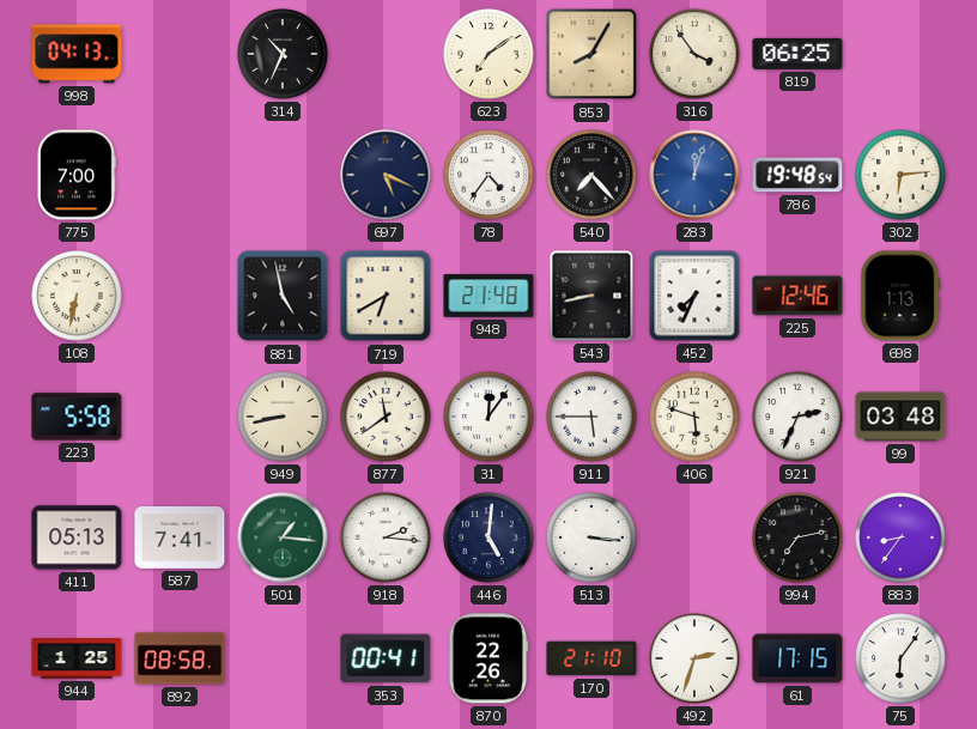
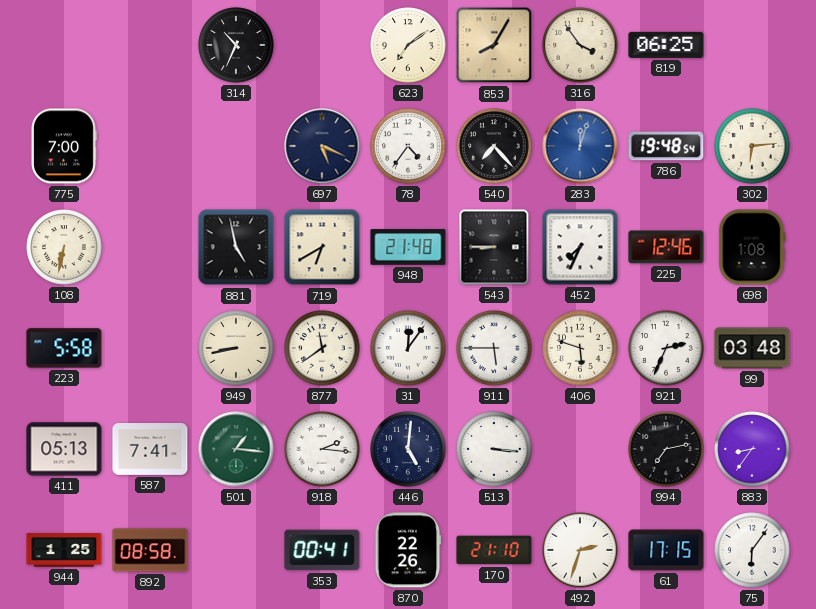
998: 04:13 -> none
543: 8:43 -> 8:45
698: 1:13 -> 1:08
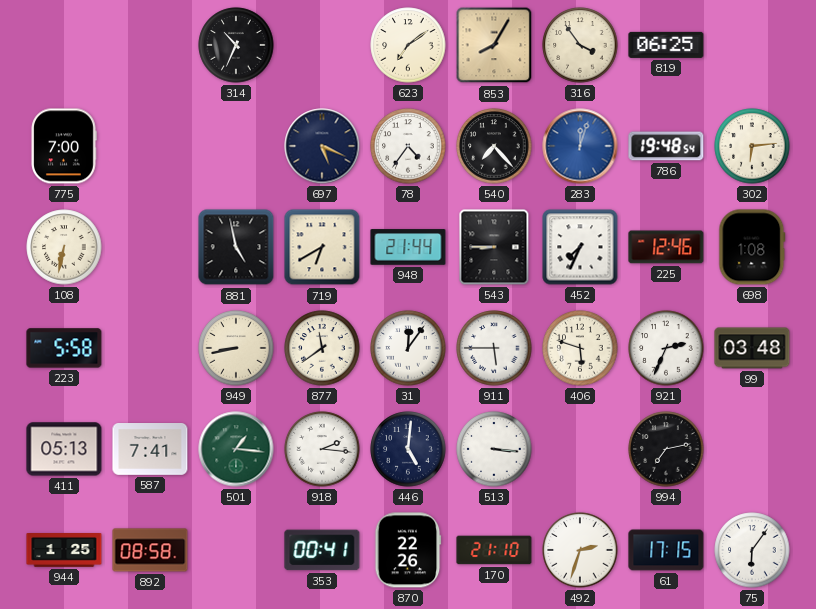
948: 21:48 -> 21:44
883: 8:36 -> none
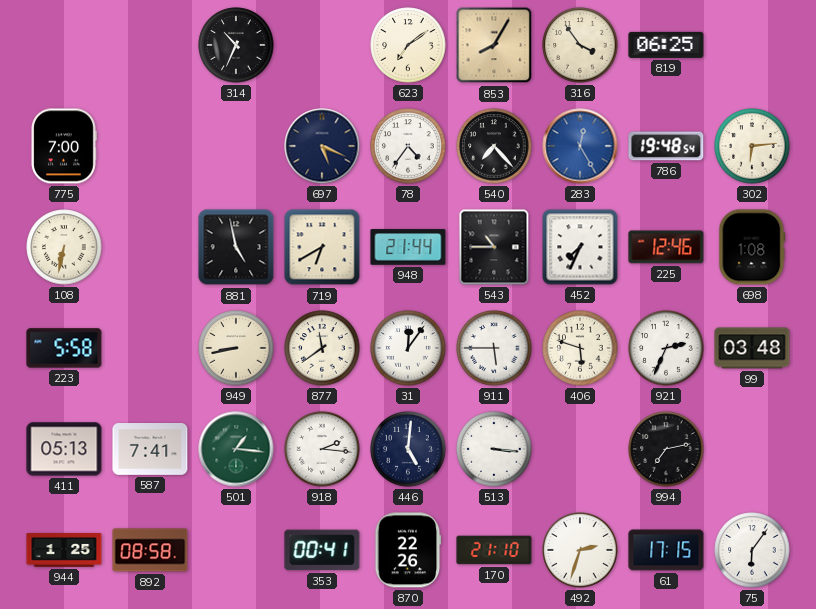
283: 12:03 -> 12:25
543: 8:45 -> 10:45
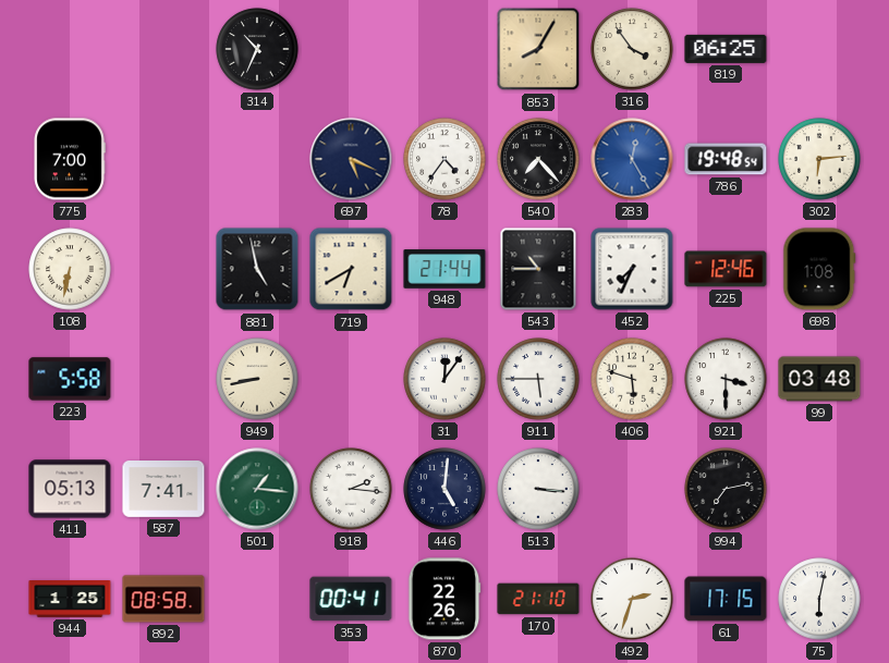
623: 7:09 -> none
877: 11:39 -> none
921: 2:34 -> 3:30
75: 6:06 -> 6:02
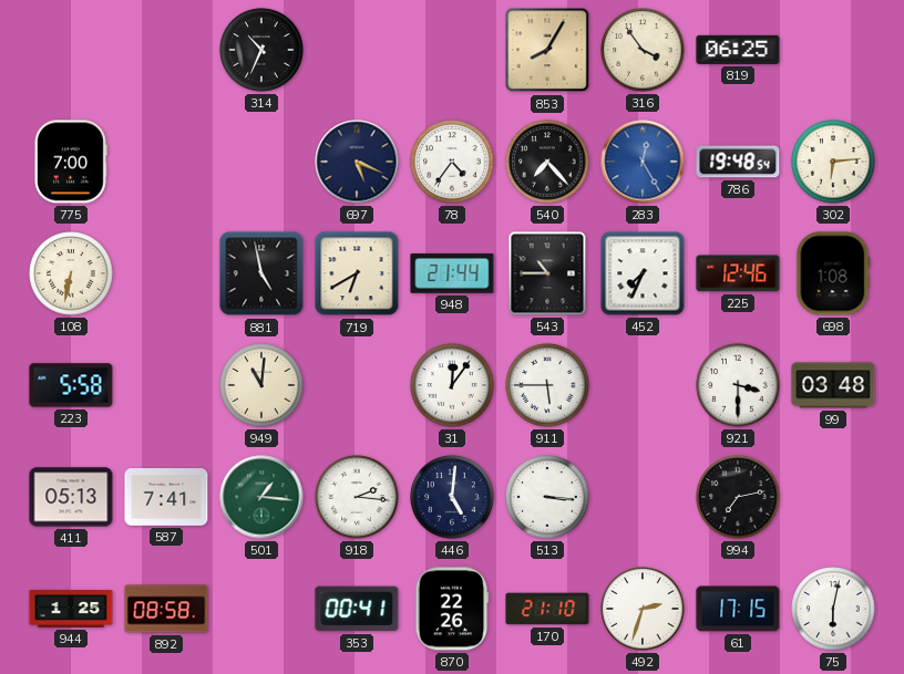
949: 8:43 -> 11:01
406: 5:48 -> none
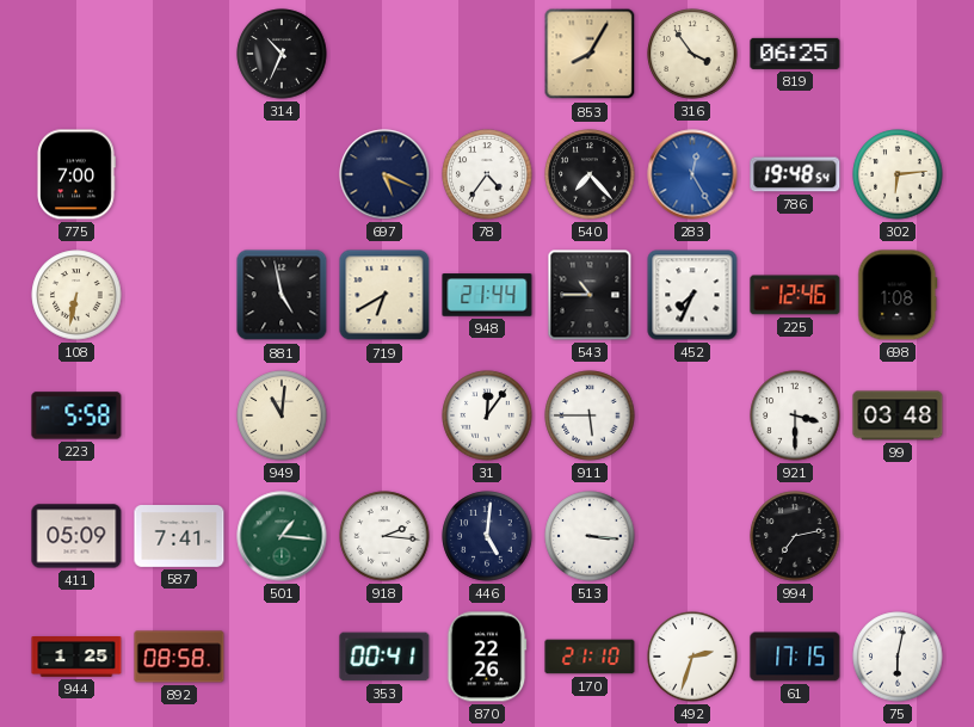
411: 05:13 -> 05:09
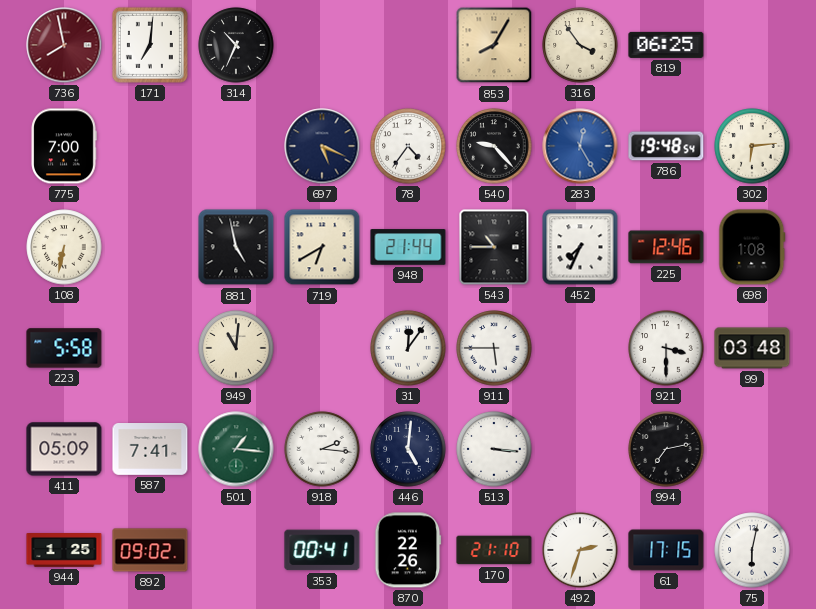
736: none -> 7:58
171: none -> 7:01
540: 7:23 -> 9:23
892: 08:58 -> 09:02
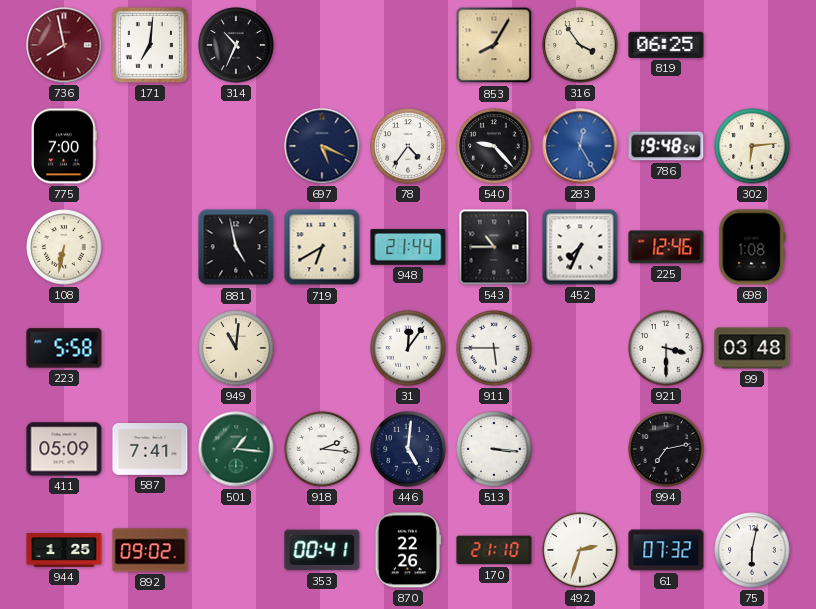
61: 17:15 -> 07:32
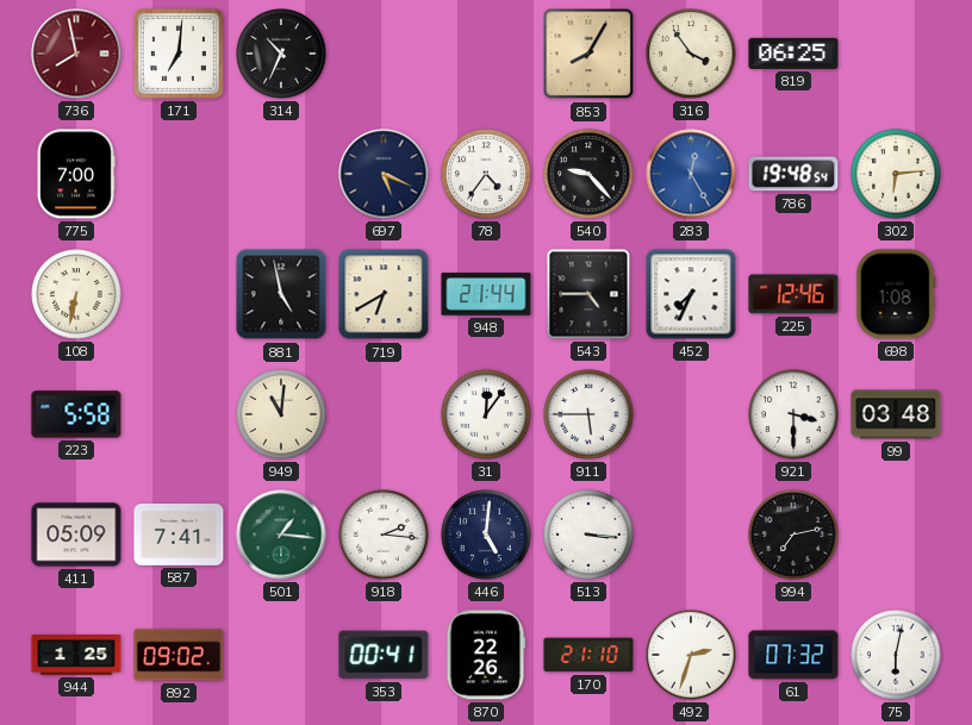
543: 10:45 -> 4:45
